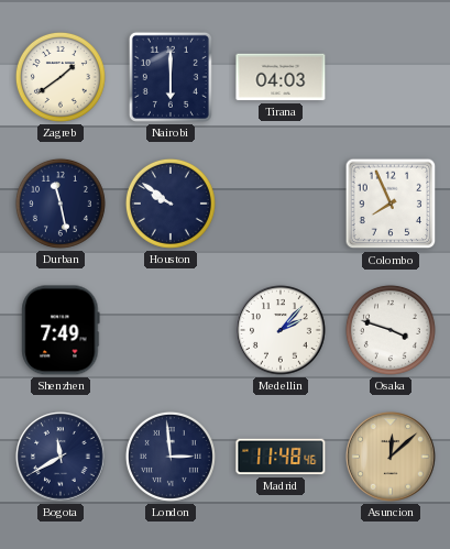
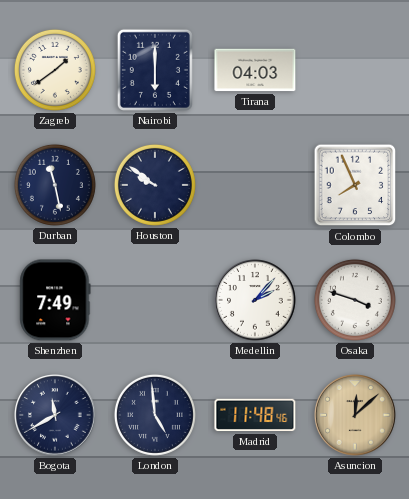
London: 2:59 -> 4:59
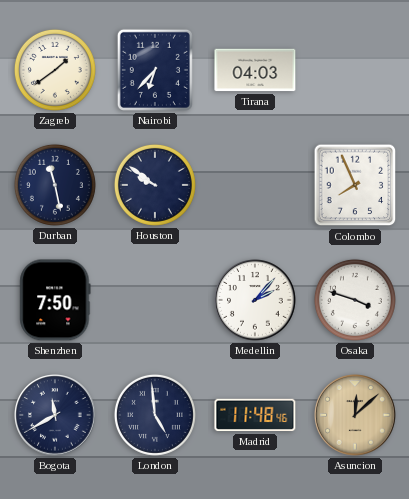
Nairobi: 6:00 -> 6:37
Shenzhen: 7:49 -> 7:50
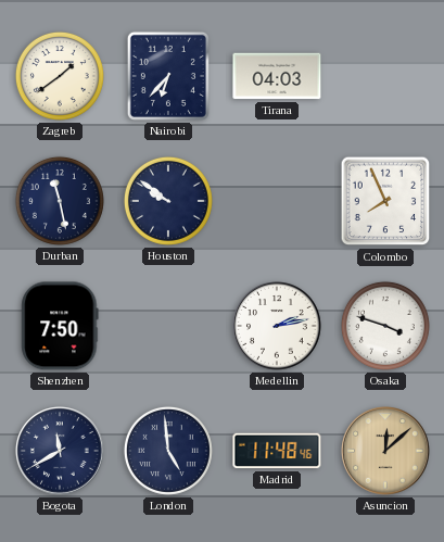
Medellin: 2:07 -> 2:13
